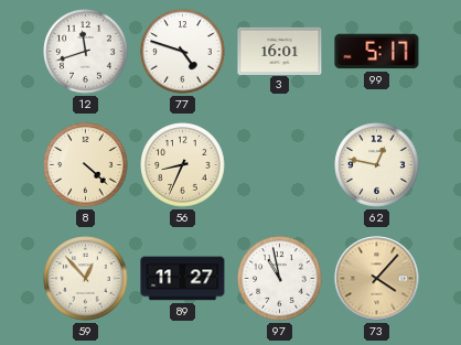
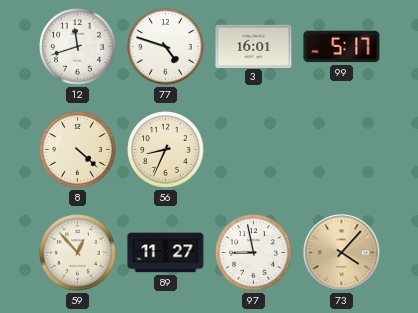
62: 12:47 -> none
97: 10:58 -> 8:58
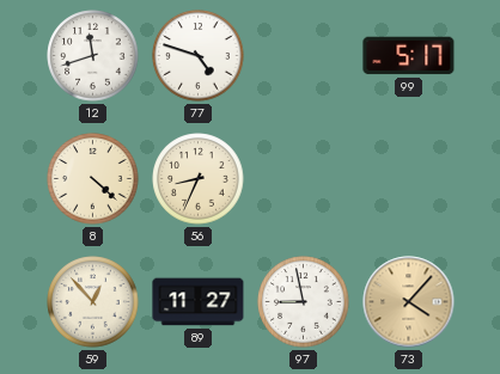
3: 16:01 -> none
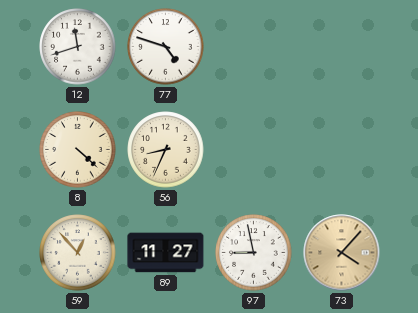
99: 5:17 -> none
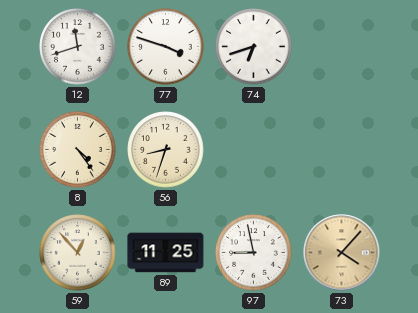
77: 4:48 -> 3:48
74: none -> 6:42
8: 4:22 -> 4:24
56: 8:34 -> 8:33
89: 11:27 -> 11:25
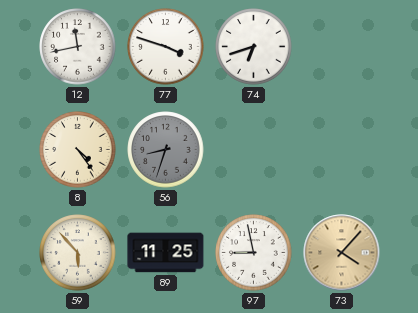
12: 11:42 -> 11:43
56 dial: cream -> grey
59: 12:53 -> 5:53
